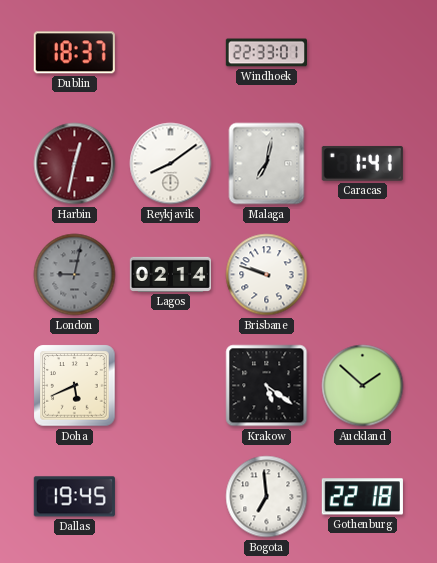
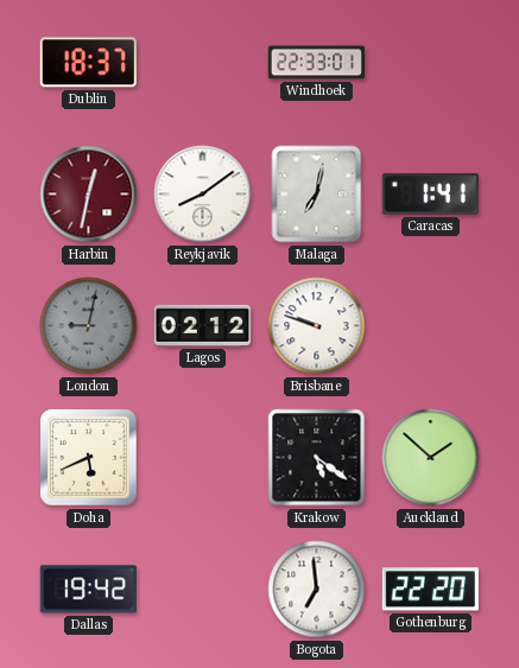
Lagos: 02:14 -> 02:12
Dallas: 19:45 -> 19:42
Gothenburg: 22:18 -> 22:20
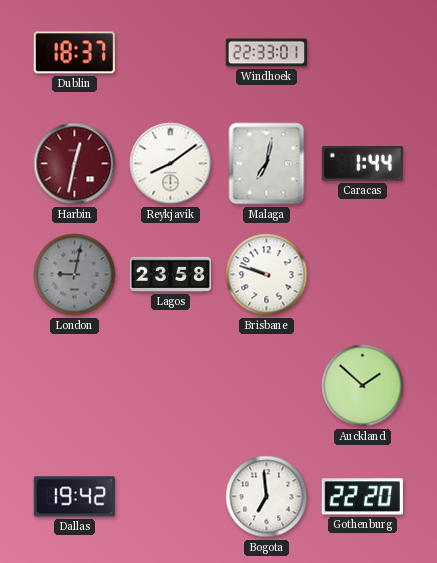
Caracas: 1:41 -> 1:44
Lagos: 02:12 -> 23:58
Doha: 5:41 -> none
Krakow: 5:21 -> none
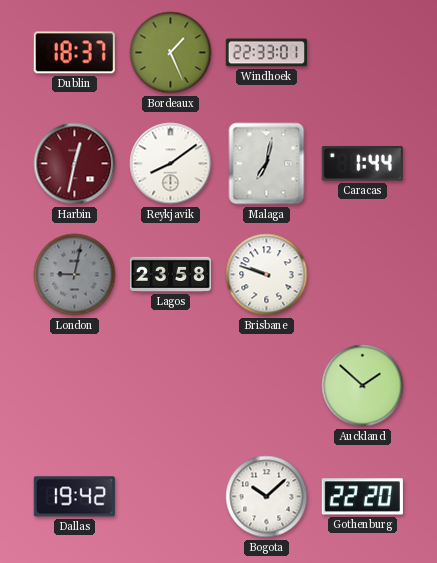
Bordeaux: none -> 1:26
Bogota: 6:59 -> 10:08
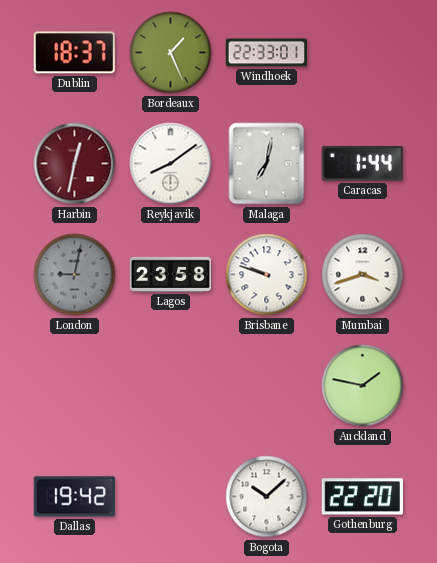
Mumbai: none -> 3:42
Auckland: 1:52 -> 1:47
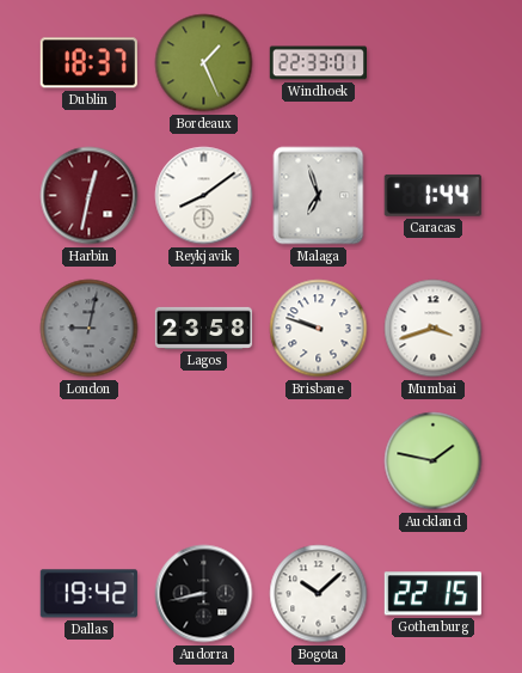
Malaga: 7:02 -> 6:57
Andorra: none -> 8:43
Gothenburg: 22:20 -> 22:15
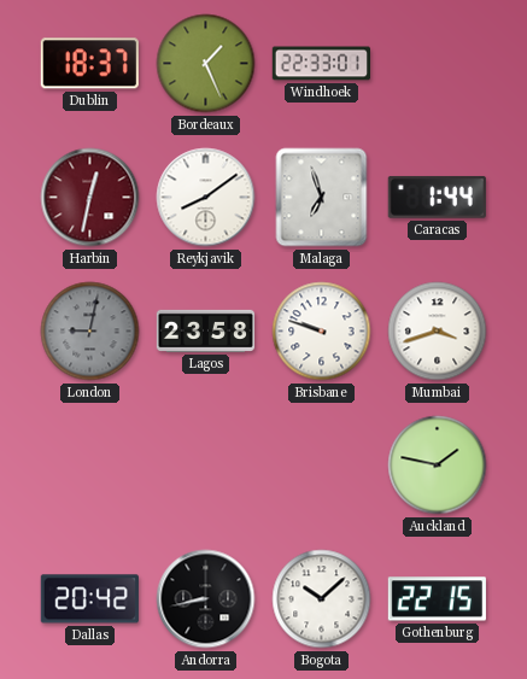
Dallas: 19:42 -> 20:42
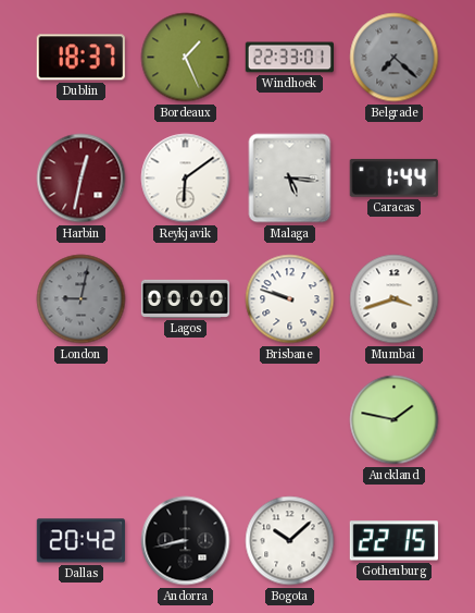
Belgrade: none -> 7:22
Reykjavik: 8:09 -> 6:09
Malaga: 6:57 -> 5:16
Lagos: 23:58 -> 00:00
